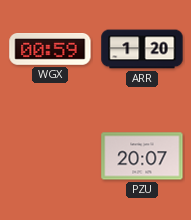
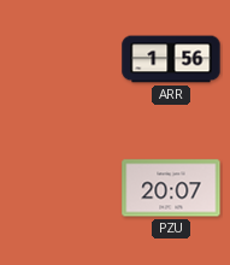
WGX: 00:59 -> none
ARR: 1:20 -> 1:56
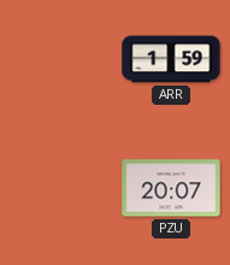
ARR: 1:56 -> 1:59
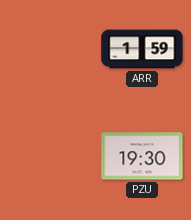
PZU: 20:07 -> 19:30
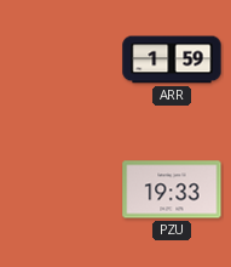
PZU: 19:30 -> 19:33
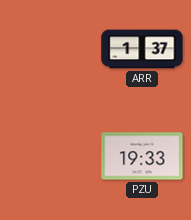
ARR: 1:59 -> 1:37
